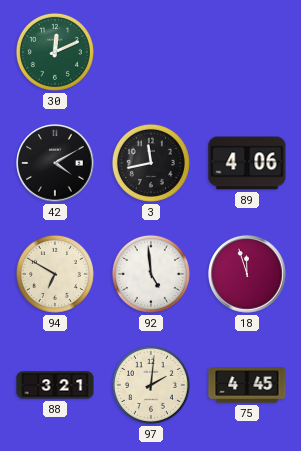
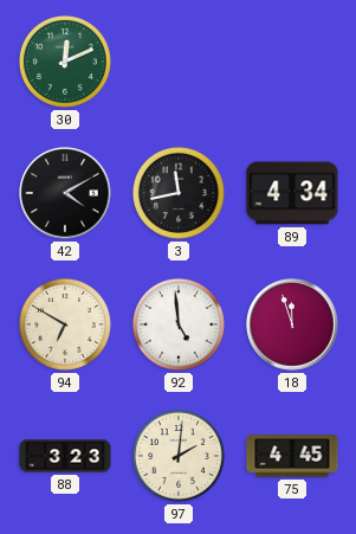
89: 4:06 -> 4:34
88: 3:21 -> 3:23
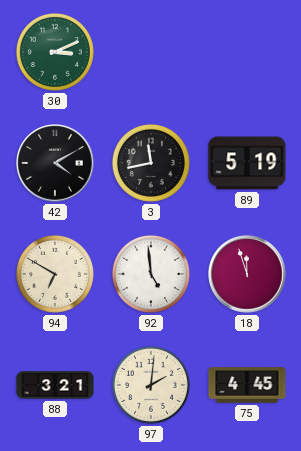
30: 12:11 -> 3:11
89: 4:34 -> 5:19
88: 3:23 -> 3:21
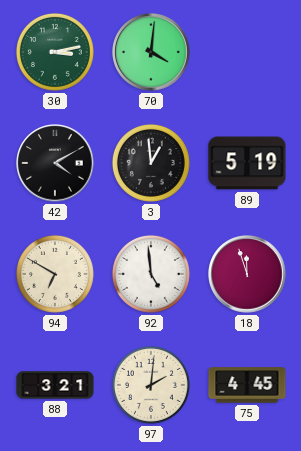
30: 3:11 -> 3:13
70: none -> 4:01
3: 11:43 -> 12:59
